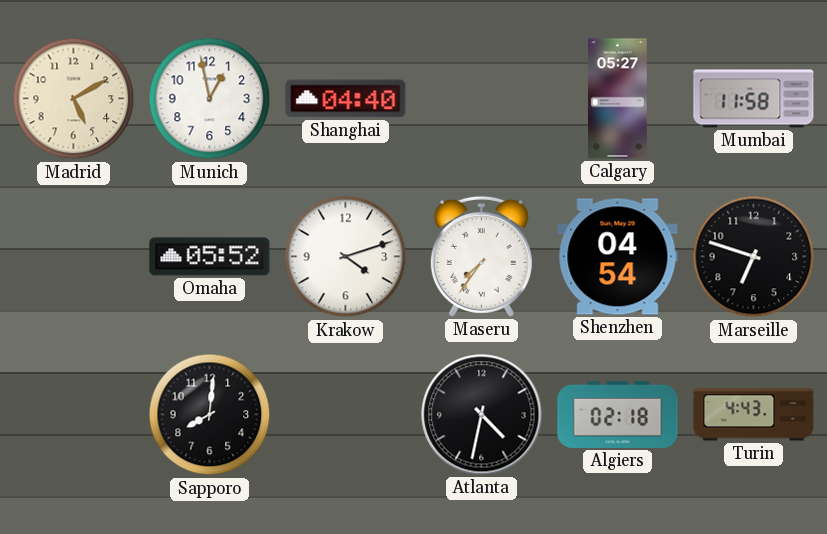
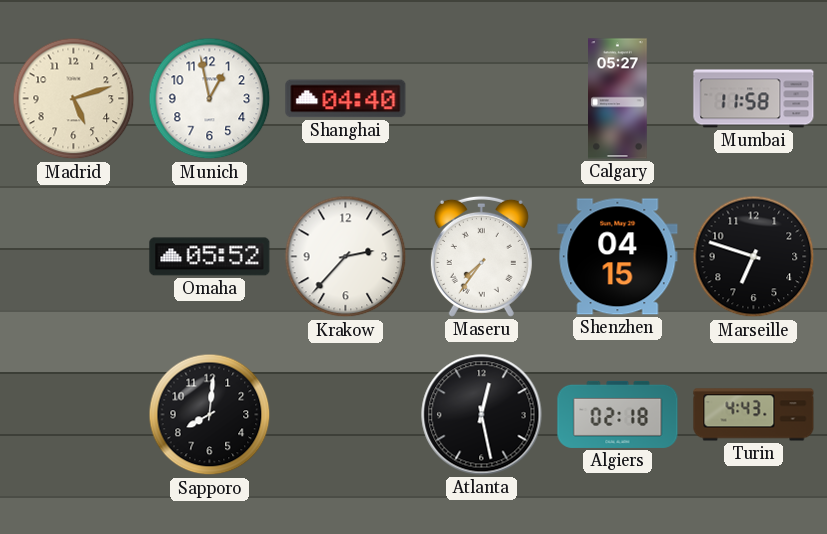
Madrid: 5:10 -> 5:12
Krakow: 4:12 -> 2:37
Shenzhen: 04:54 -> 04:15
Atlanta: 4:32 -> 12:28
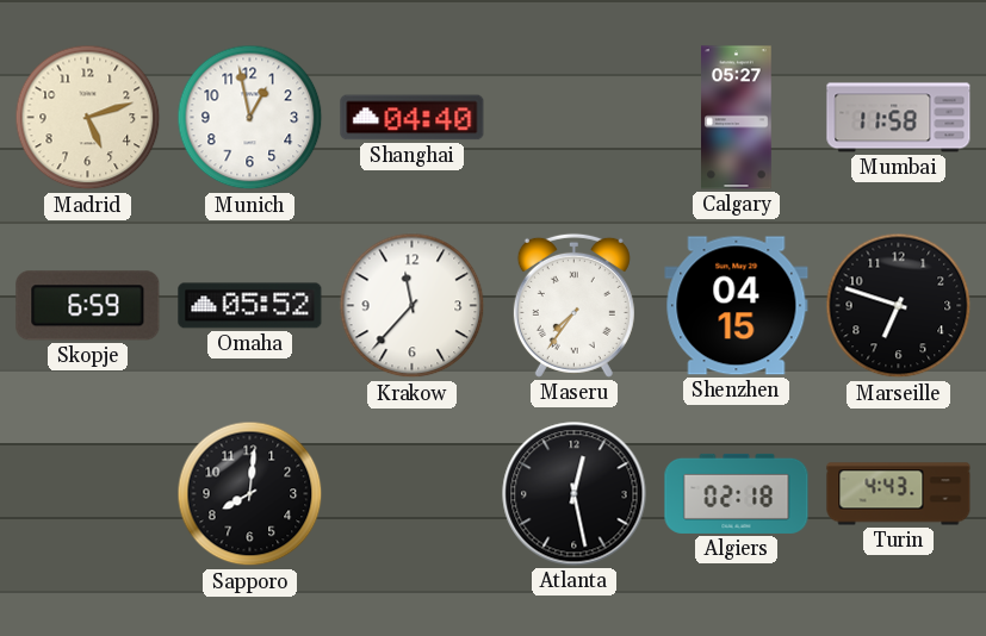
Skopje: none -> 6:59
Krakow: 2:37 -> 11:37
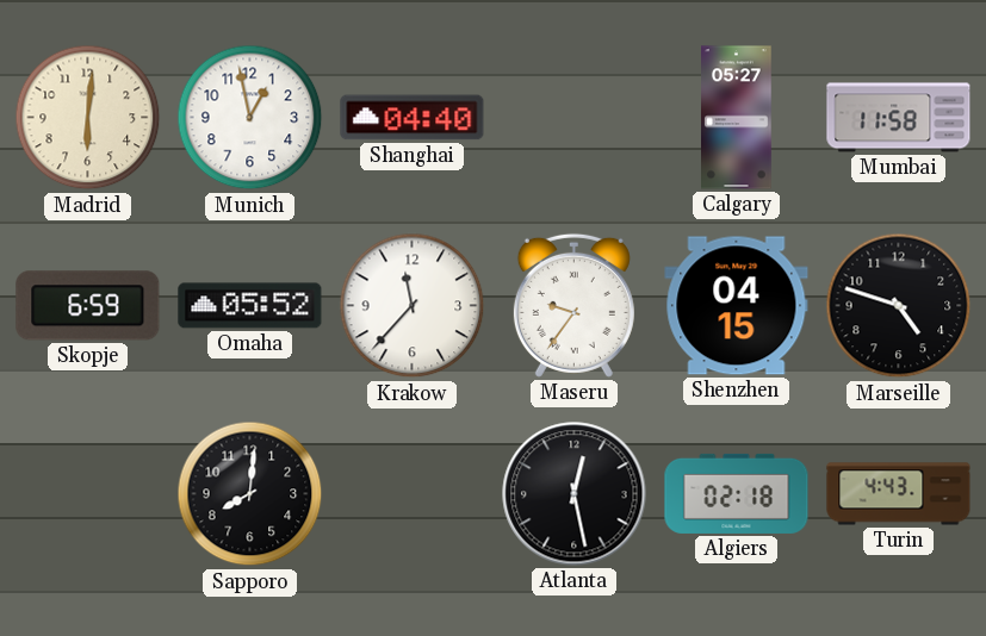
Madrid: 5:12 -> 6:01
Maseru: 7:36 -> 9:36
Marseille: 6:48 -> 4:48
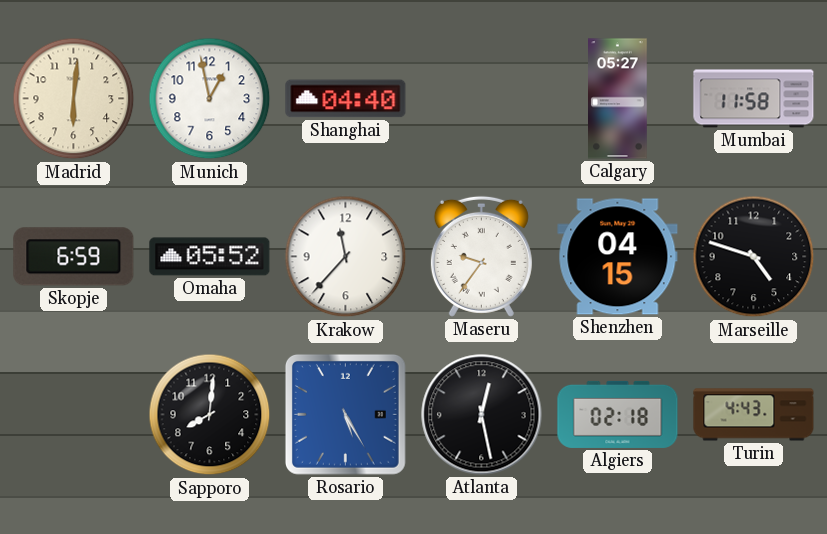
Rosario: none -> 5:25
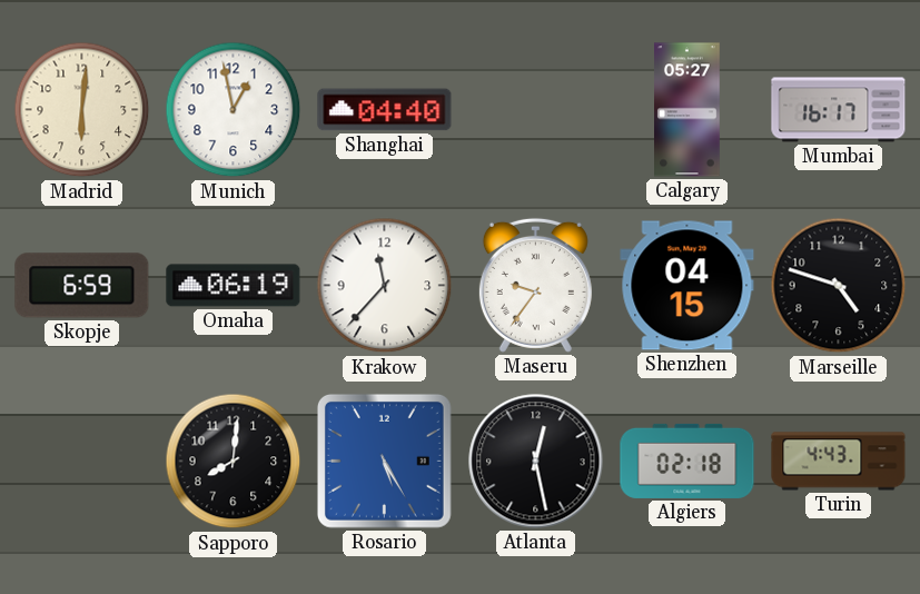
Mumbai: 11:58 -> 16:17
Omaha: 05:52 -> 06:19
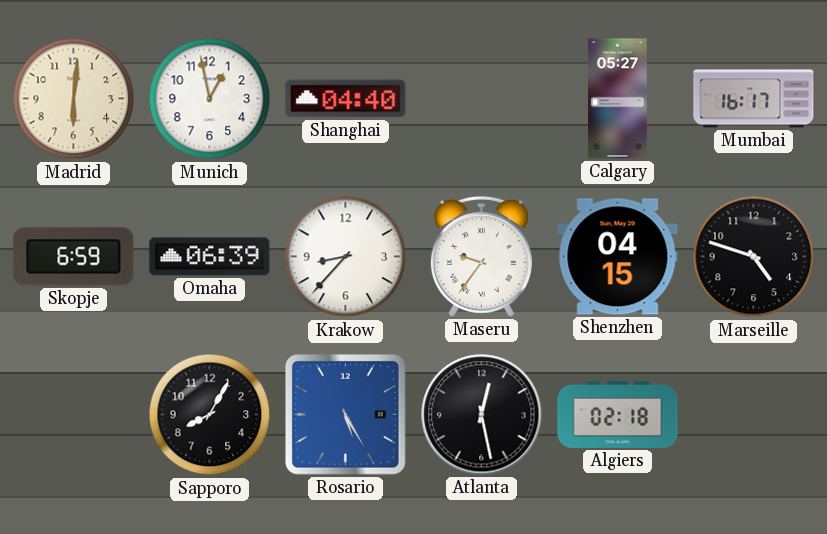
Omaha: 06:19 -> 06:39
Krakow: 11:37 -> 8:37
Sapporo: 8:01 -> 8:05
Turin: 4:43 -> none
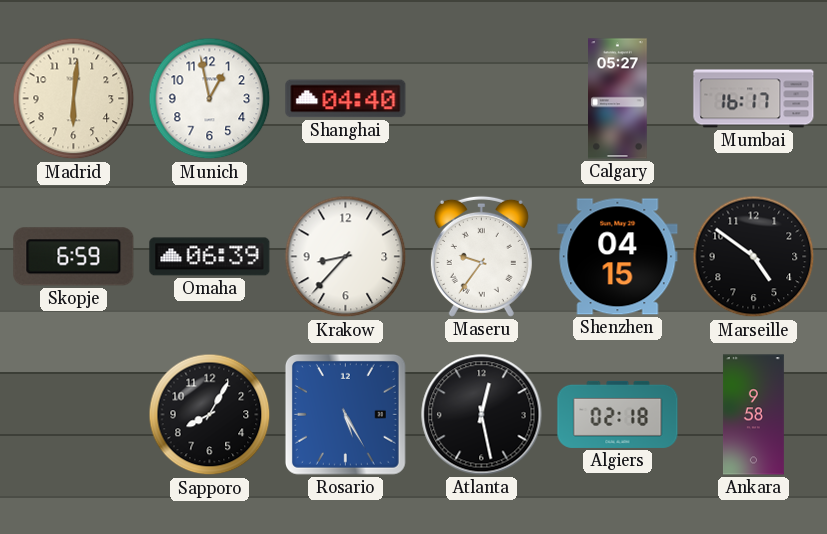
Marseille: 4:48 -> 4:51
Ankara: none -> 9:58
